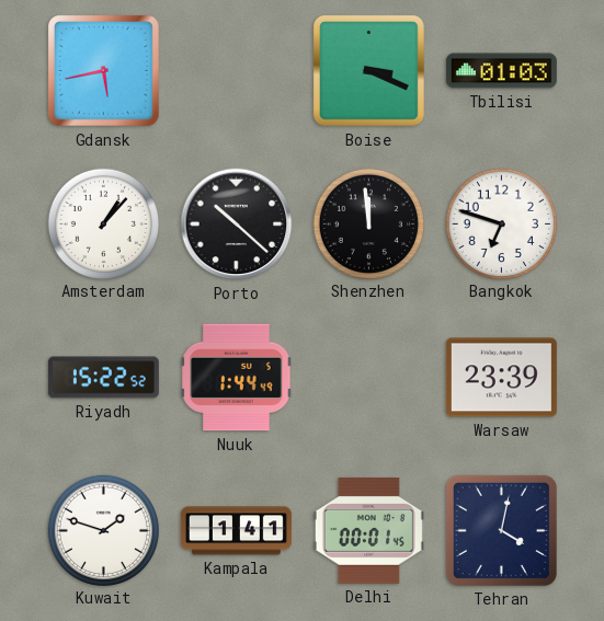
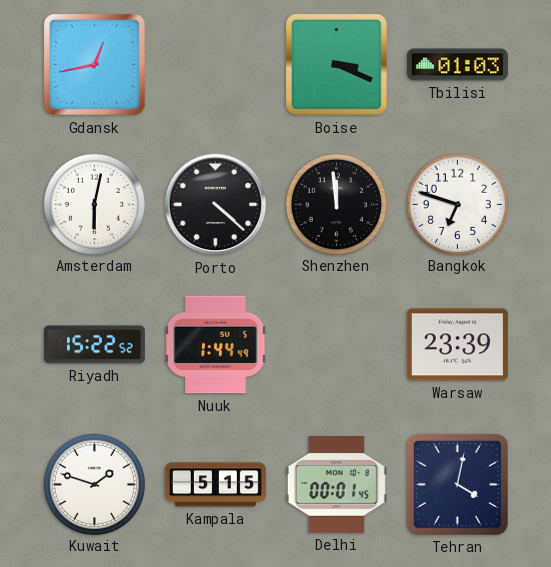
Gdansk: 5:43 -> 12:43
Amsterdam: 1:07 -> 6:02
Porto: 10:22 -> 4:22
Kampala: 1:41 -> 5:15
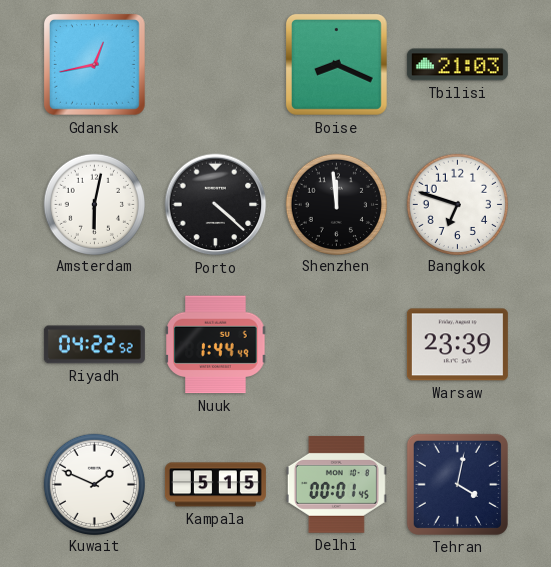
Boise: 3:19 -> 8:19
Tbilisi: 01:03 -> 21:03
Riyadh: 15:22 -> 04:22
Kuwait: 1:48 -> 1:49
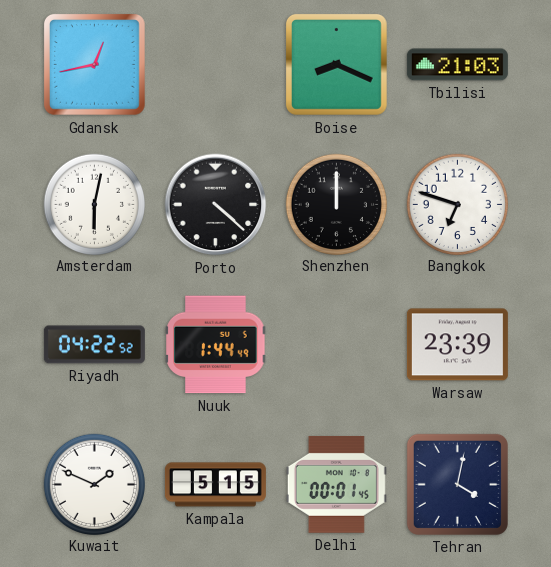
Shenzhen: 11:59 -> 12:00
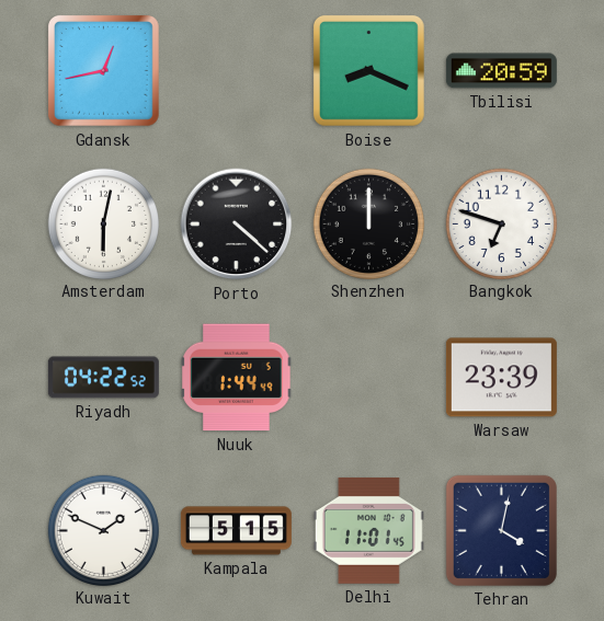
Tbilisi: 21:03 -> 20:59
Delhi: 00:01 -> 11:01
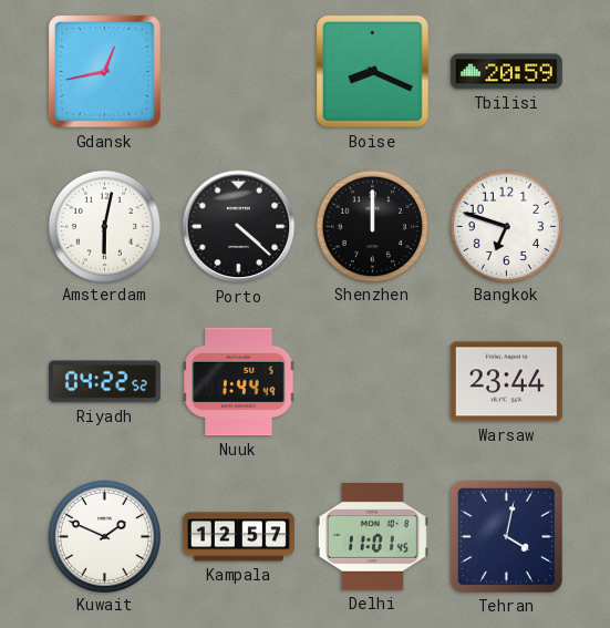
Warsaw: 23:39 -> 23:44
Kampala: 5:15 -> 12:57
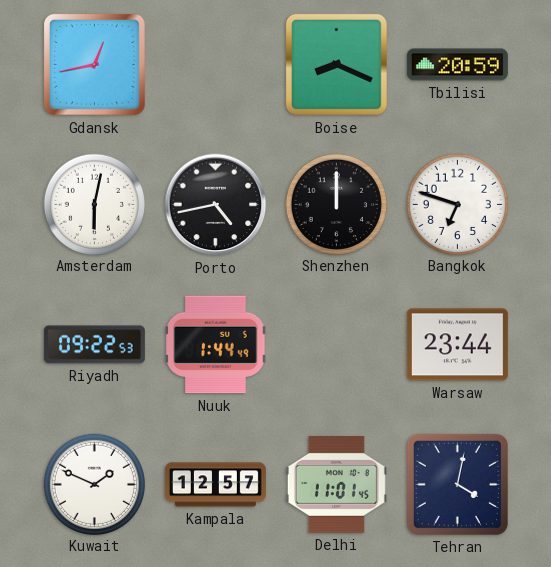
Porto: 4:22 -> 4:43
Riyadh: 04:22 -> 09:22
